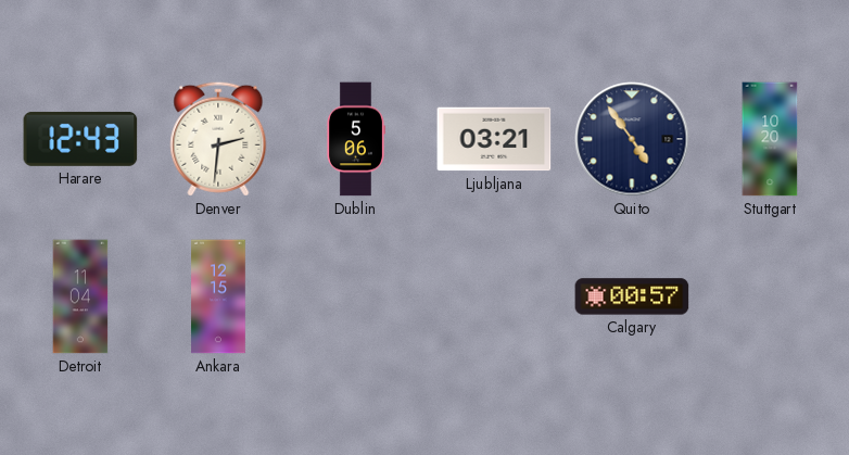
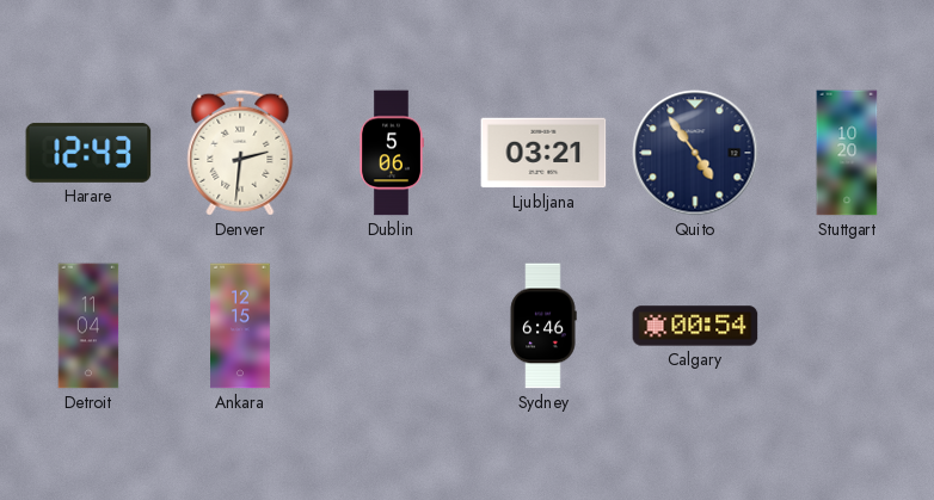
Sydney: none -> 6:46
Calgary: 00:57 -> 00:54
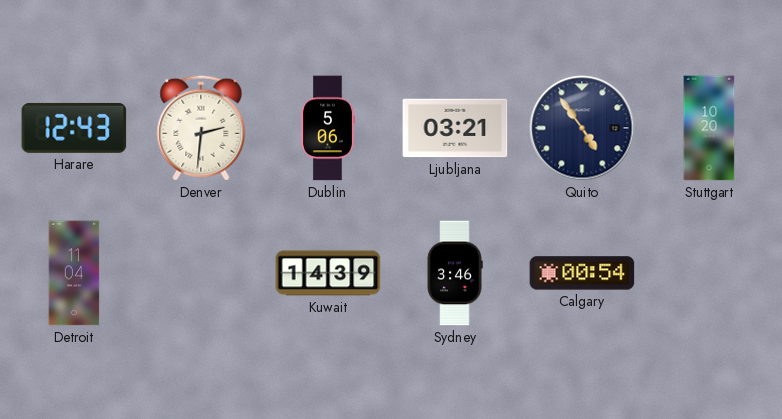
Ankara: 12:15 -> none
Kuwait: none -> 14:39
Sydney: 6:46 -> 3:46
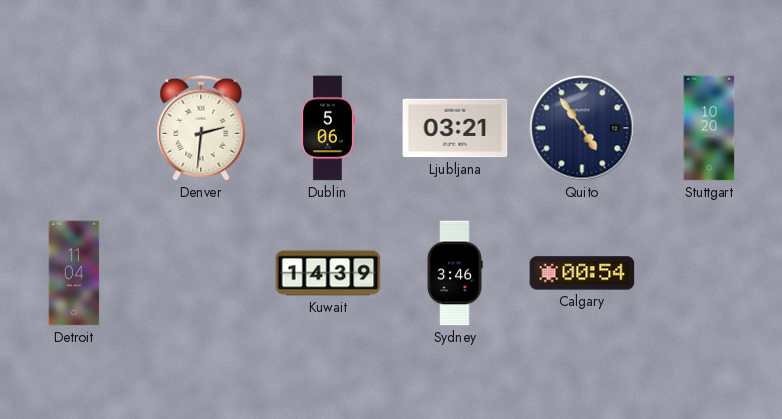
Harare: 12:43 -> none
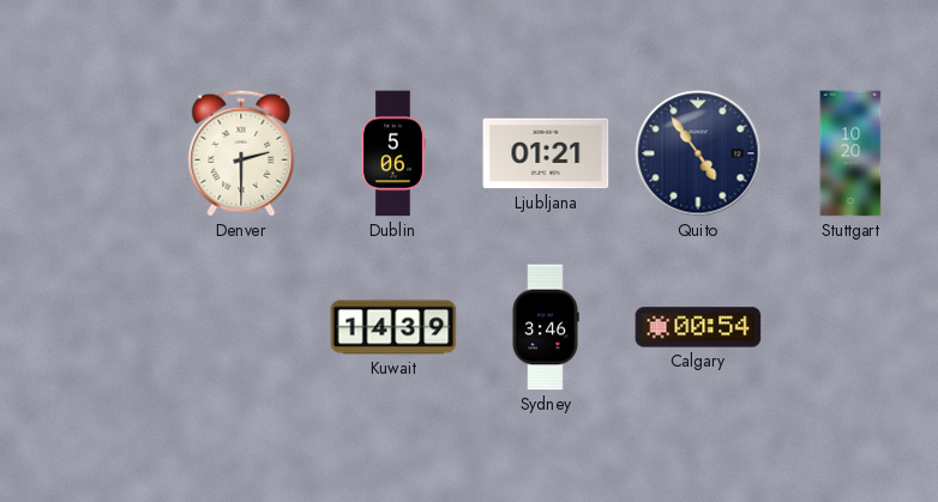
Denver: 2:31 -> 2:30
Ljubljana: 03:21 -> 01:21
Detroit: 11:04 -> none
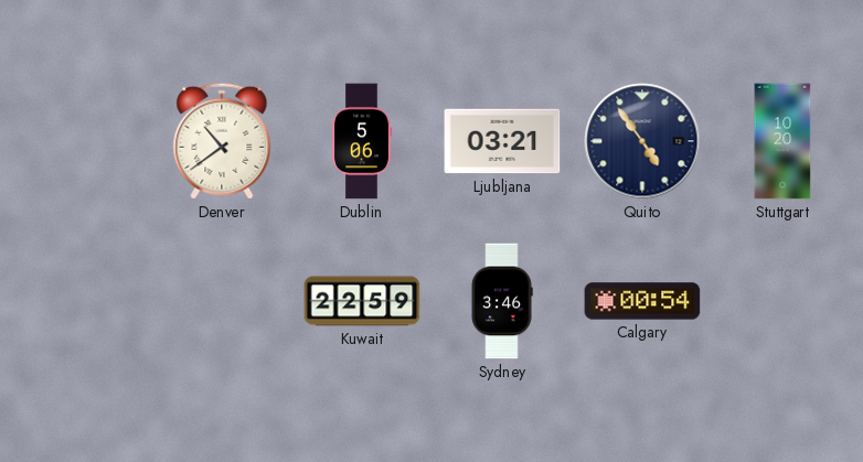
Denver: 2:30 -> 10:39
Ljubljana: 01:21 -> 03:21
Kuwait: 14:39 -> 22:59
